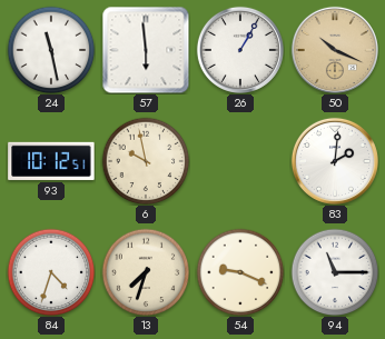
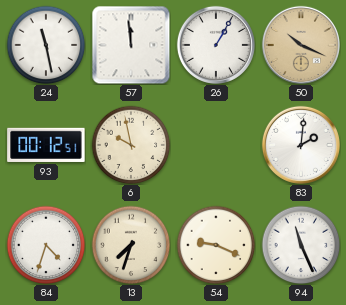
57: 5:59 -> 11:59
93: 10:12 -> 00:12
94: 11:15 -> 11:26
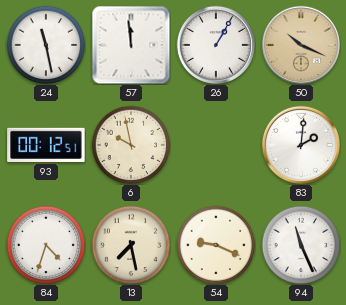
13: 7:33 -> 7:28
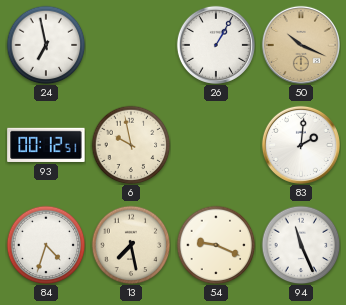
24: 11:28 -> 6:58
57: 11:59 -> none
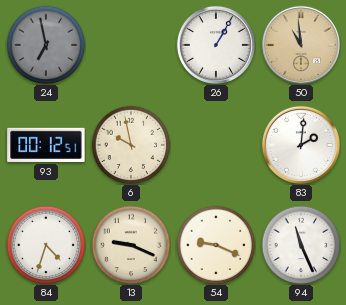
24 dial: white -> grey
50: 10:19 -> 10:59
13: 7:28 -> 9:19
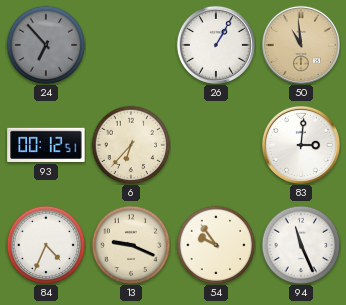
24: 6:58 -> 6:53
6: 9:58 -> 6:37
83: 2:01 -> 3:01
84: 4:33 -> 4:34
54: 9:19 -> 9:54
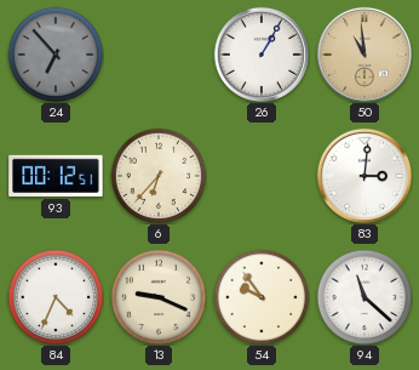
94: 11:26 -> 11:22
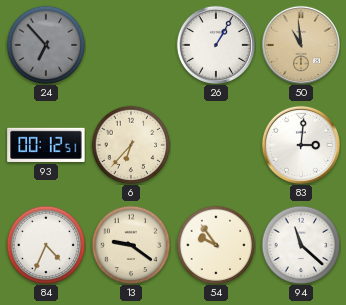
13: 9:19 -> 9:21
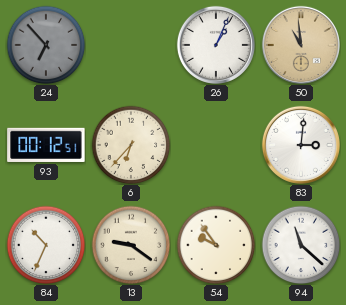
26: 1:05 -> 1:04
84: 4:34 -> 10:34
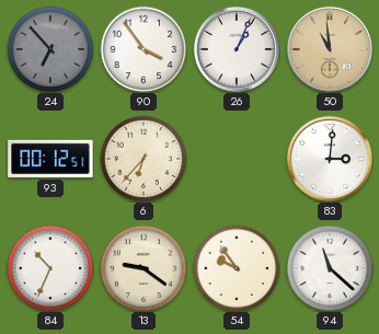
90: none -> 3:54
